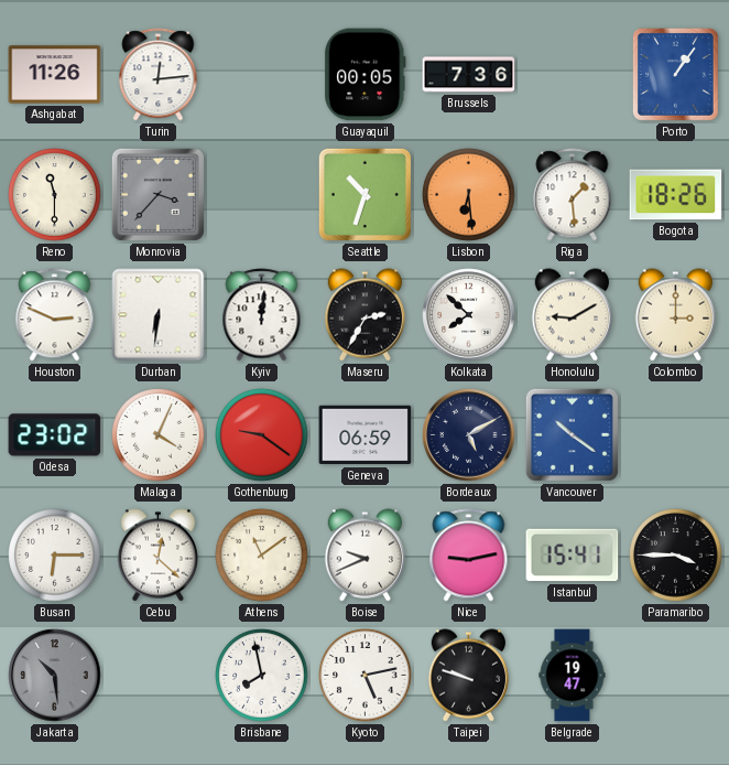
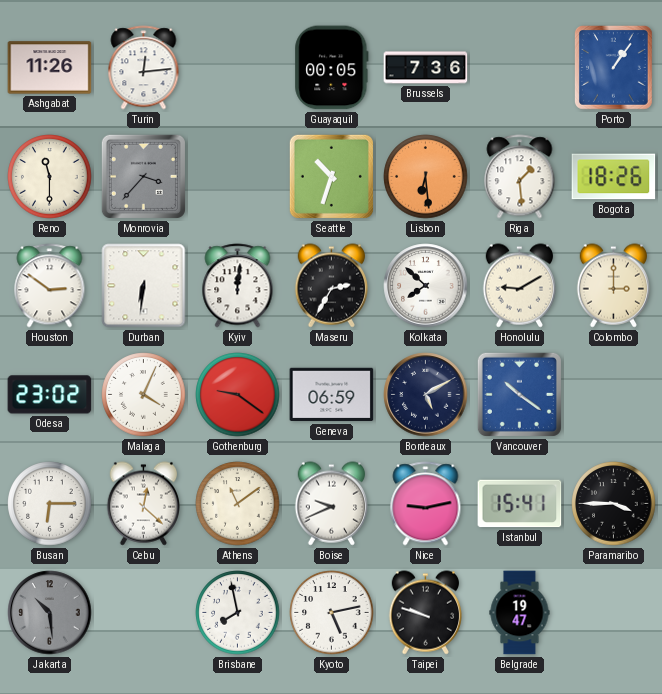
Houston: 2:49 -> 2:51
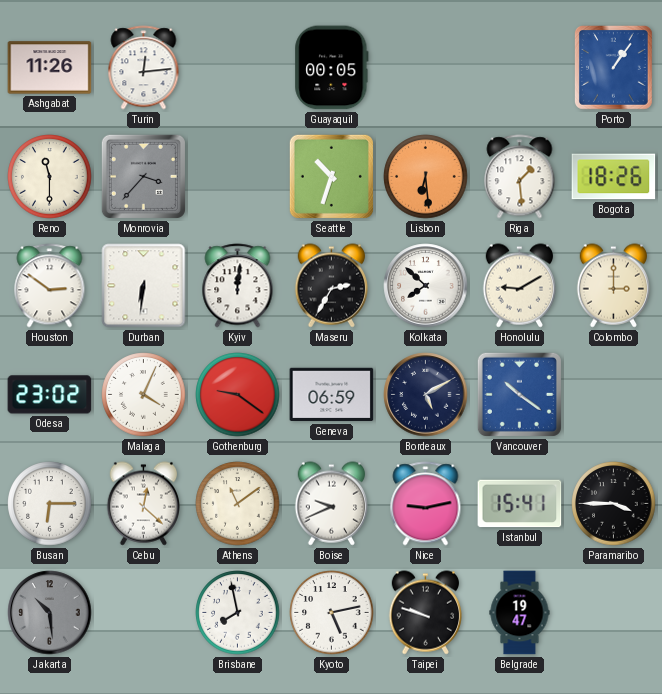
Brussels: 7:36 -> none
